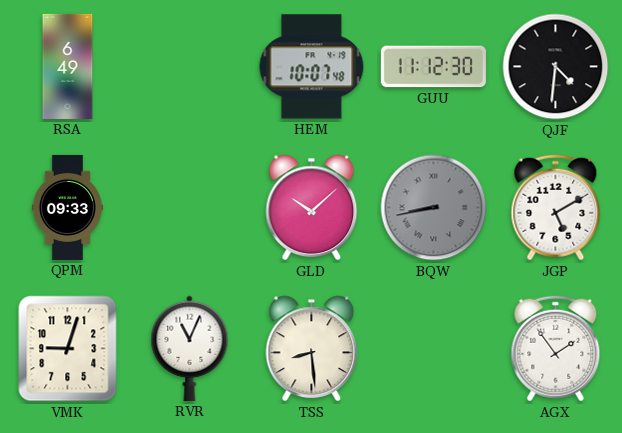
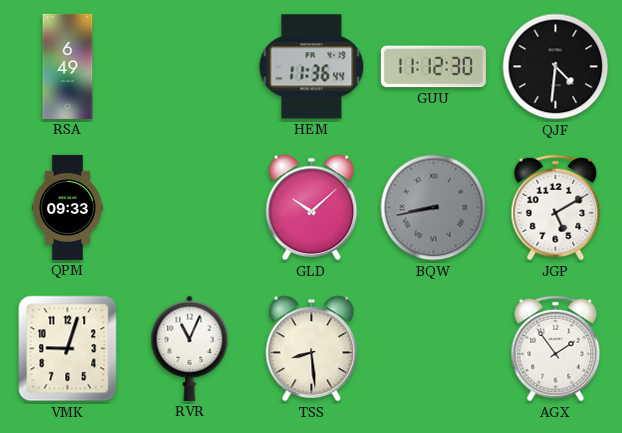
HEM: 10:07 -> 11:36
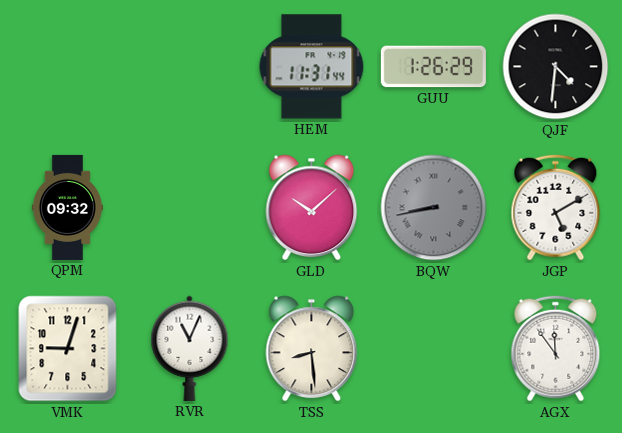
RSA: 6:49 -> none
HEM: 11:36 -> 11:31
GUU: 11:12 -> 1:26
QPM: 09:33 -> 09:32
AGX: 1:54 -> 11:54
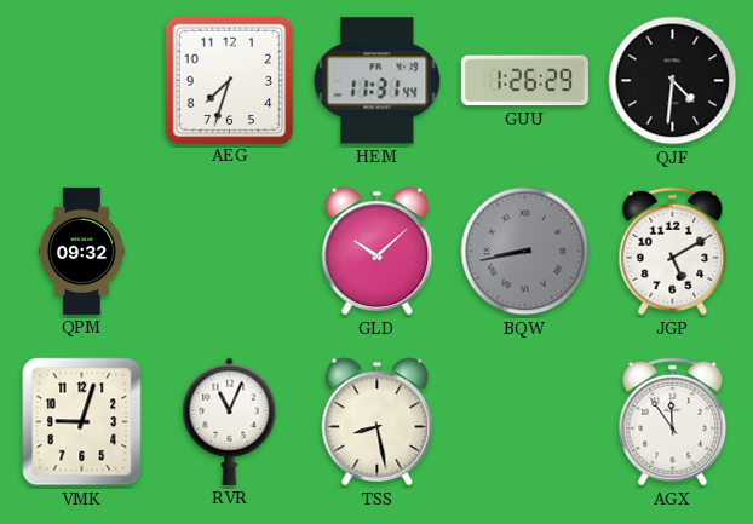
AEG: none -> 7:33
TSS: 8:29 -> 8:28
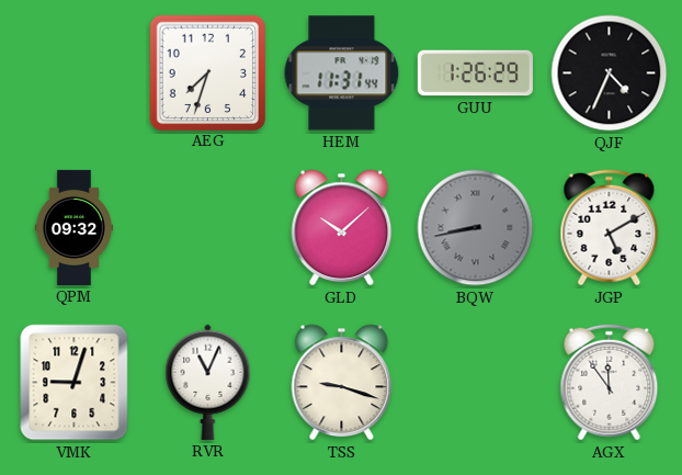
QJF: 4:31 -> 4:34
TSS: 8:28 -> 9:18
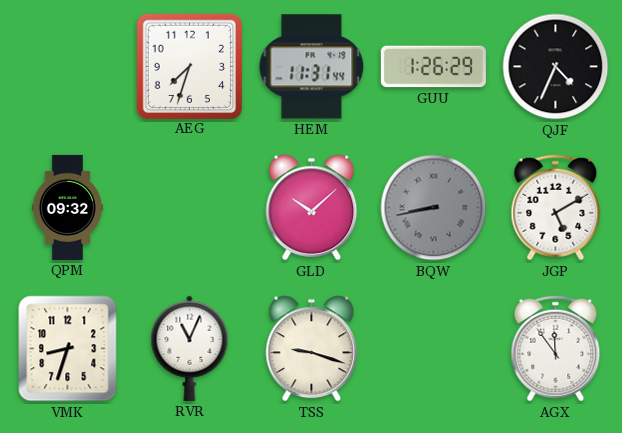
VMK: 9:03 -> 8:33
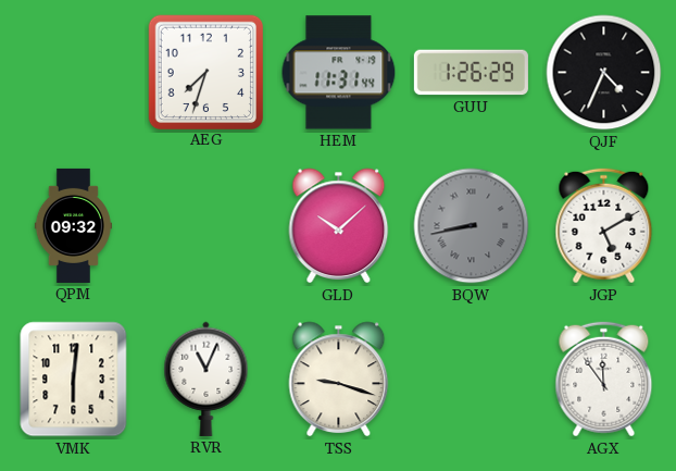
VMK: 8:33 -> 6:01
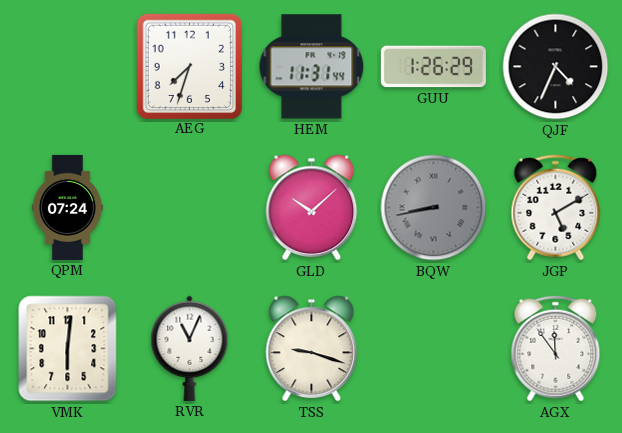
QPM: 09:32 -> 07:24
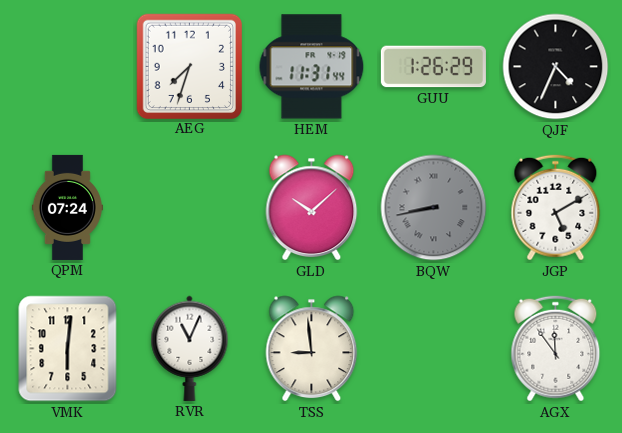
TSS: 9:18 -> 8:59
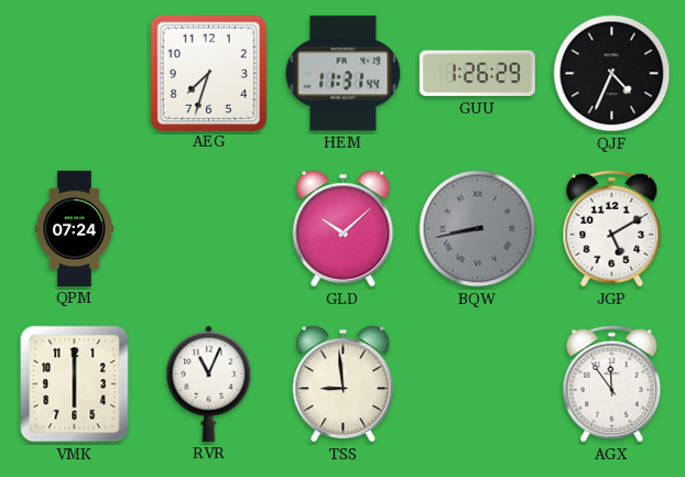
VMK: 6:01 -> 6:00
